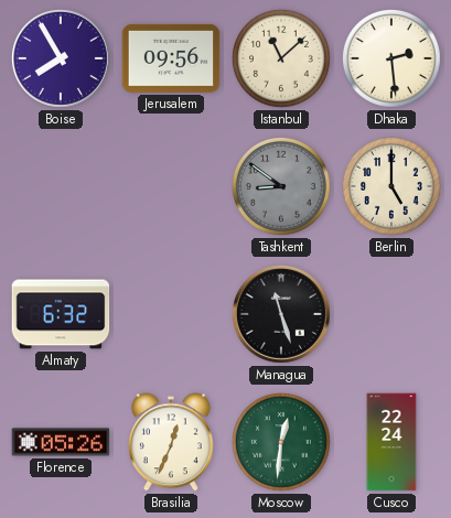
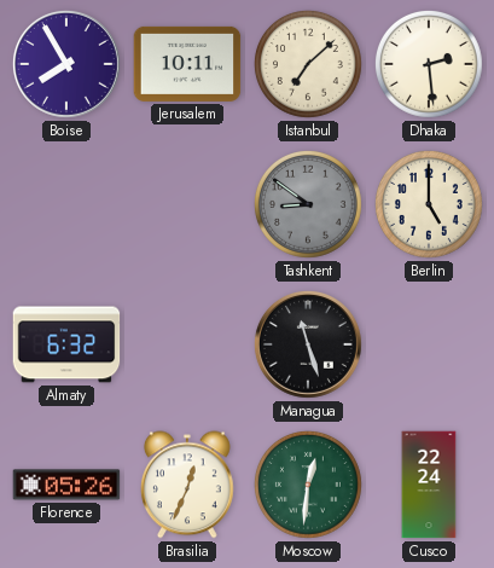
Jerusalem: 09:56 -> 10:11
Istanbul: 11:08 -> 7:08
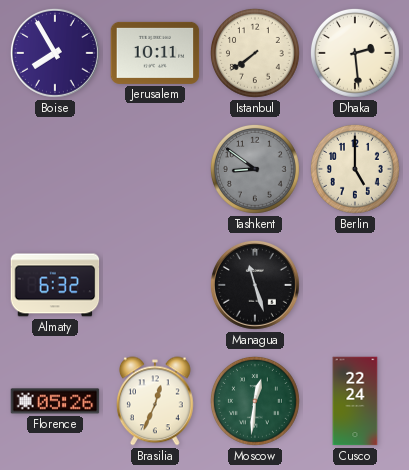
Istanbul: 7:08 -> 7:39
